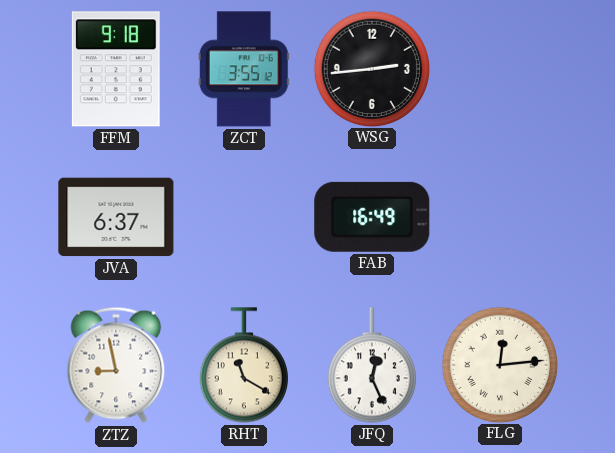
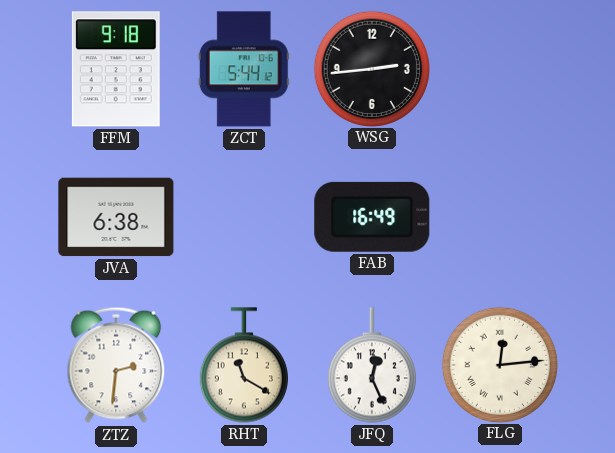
ZCT: 3:55 -> 5:44
JVA: 6:37 -> 6:38
ZTZ: 8:58 -> 2:31
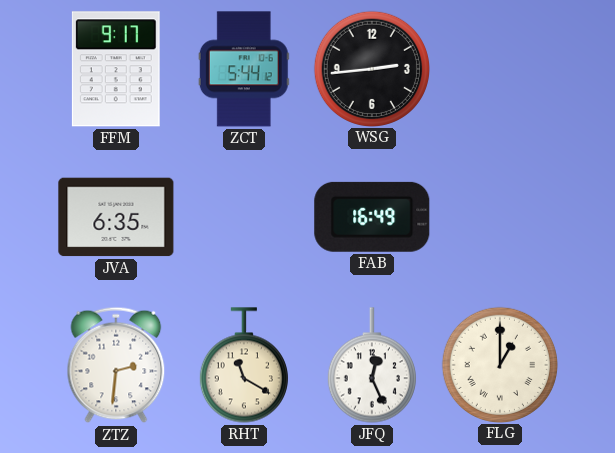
FFM: 9:18 -> 9:17
JVA: 6:38 -> 6:35
FLG: 12:14 -> 1:00
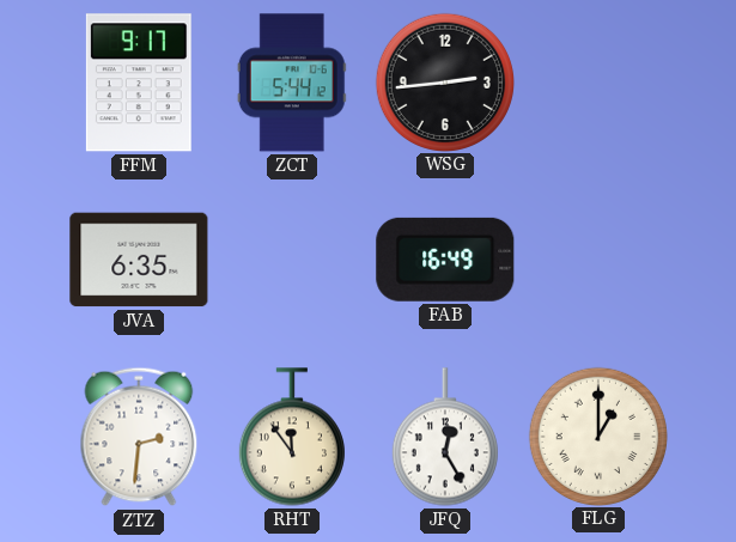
RHT: 11:20 -> 11:54
JFQ: 12:26 -> 12:25
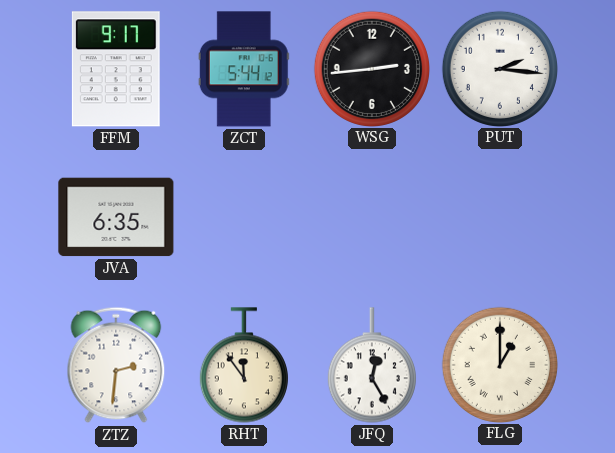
PUT: none -> 2:16
FAB: 16:49 -> none
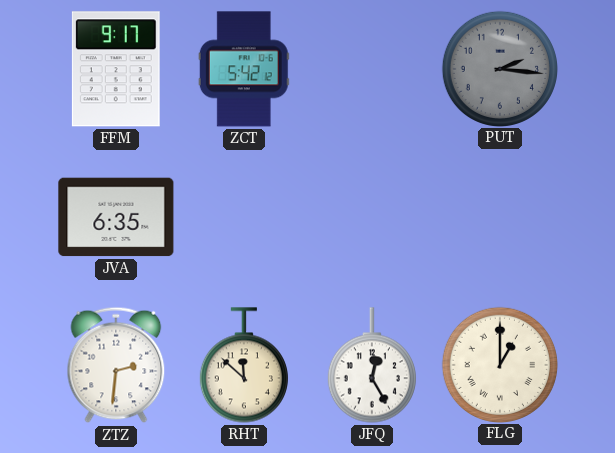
ZCT: 5:44 -> 5:42
WSG: 2:44 -> none
PUT dial: white -> grey
RHT: 11:54 -> 11:52
